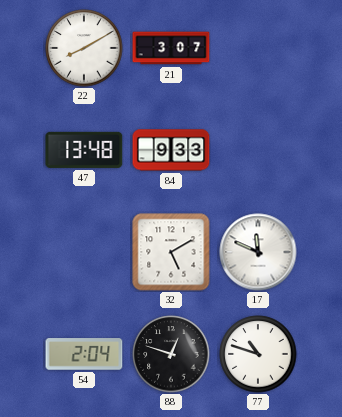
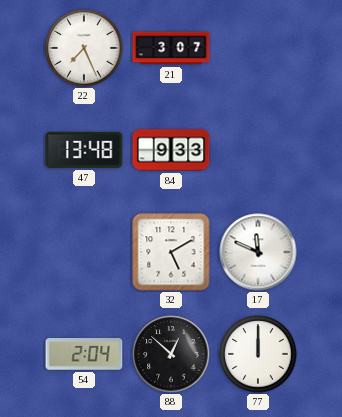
22: 8:10 -> 7:26
88: 12:48 -> 12:52
77: 10:48 -> 12:00
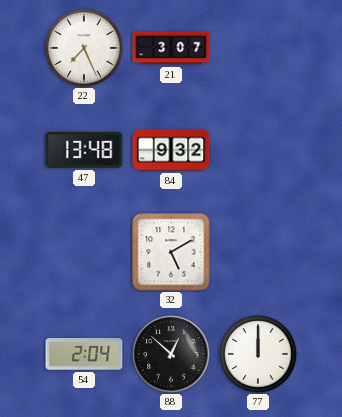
84: 9:33 -> 9:32
17: 11:49 -> none
